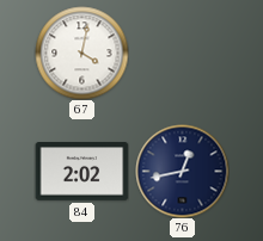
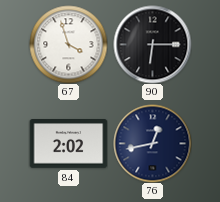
67: 4:02 -> 3:57
90: none -> 6:15
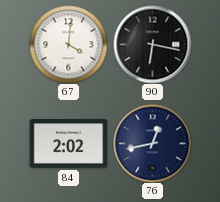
67: 3:57 -> 4:01
90: 6:15 -> 6:17
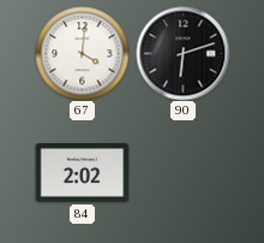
90: 6:17 -> 6:12
76: 12:43 -> none
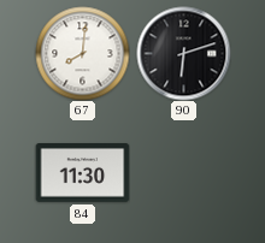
67: 4:01 -> 8:01
84: 2:02 -> 11:30
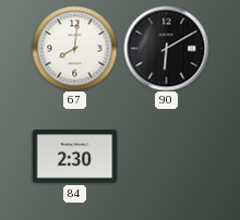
90: 6:12 -> 6:10
84: 11:30 -> 2:30
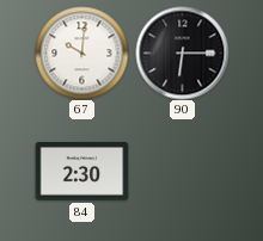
67: 8:01 -> 10:01
90: 6:10 -> 6:15
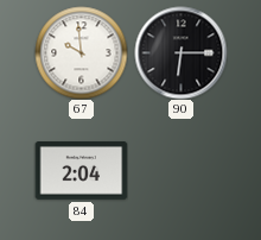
67: 10:01 -> 9:59
84: 2:30 -> 2:04
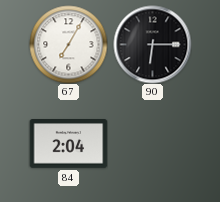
67: 9:59 -> 7:05
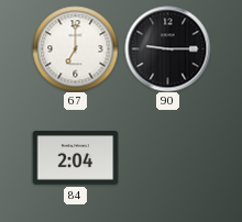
67: 7:05 -> 7:00
90: 6:15 -> 9:15
